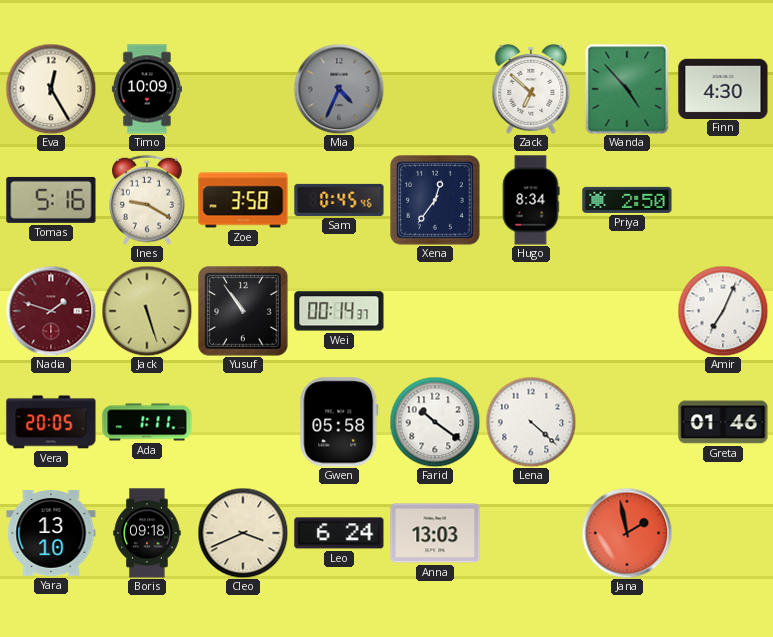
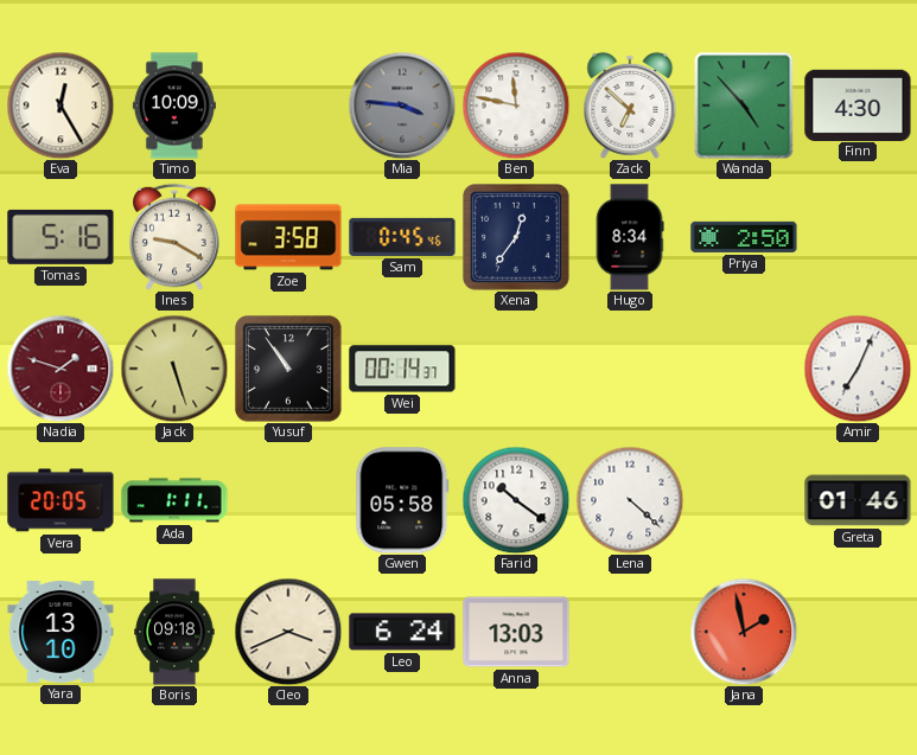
Mia: 4:34 -> 3:46
Ben: none -> 11:47
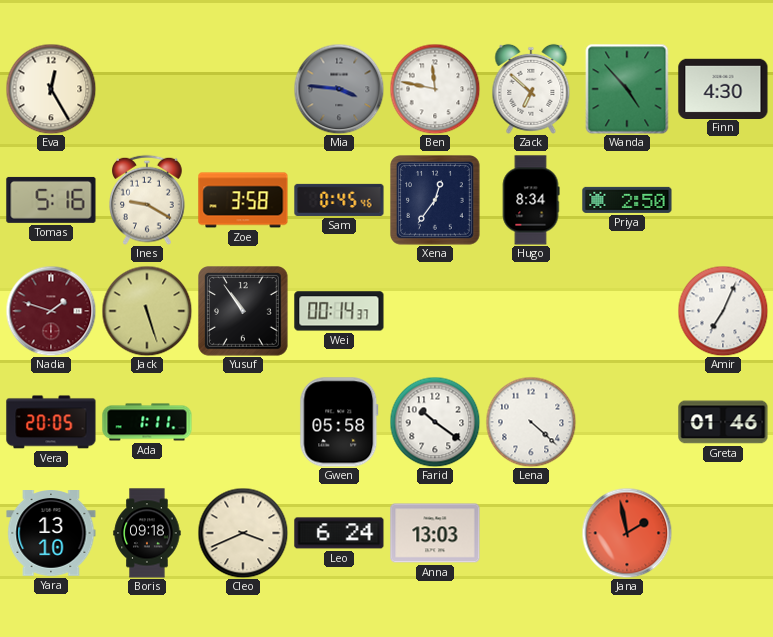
Timo: 10:09 -> none
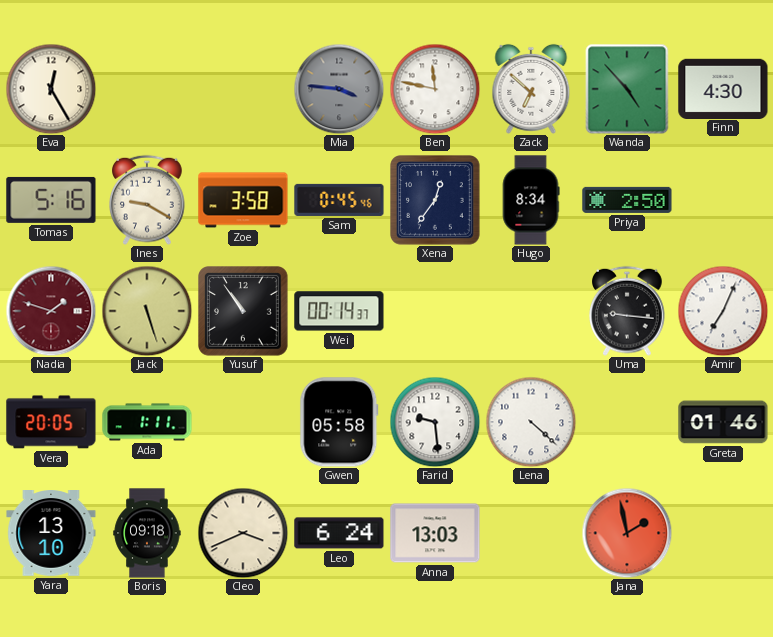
Uma: none -> 9:16
Farid: 10:21 -> 9:29
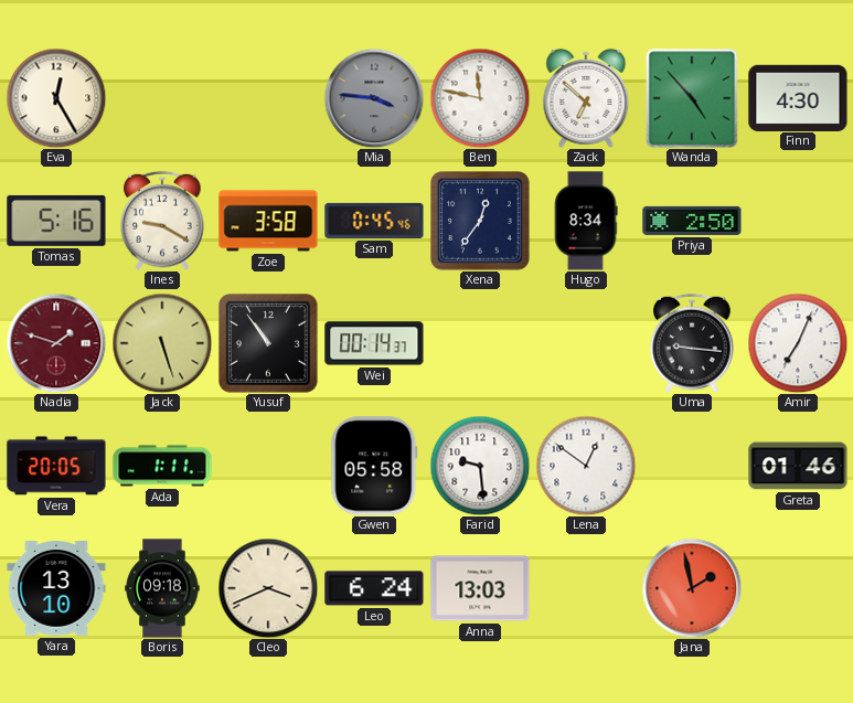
Lena: 4:22 -> 12:51
